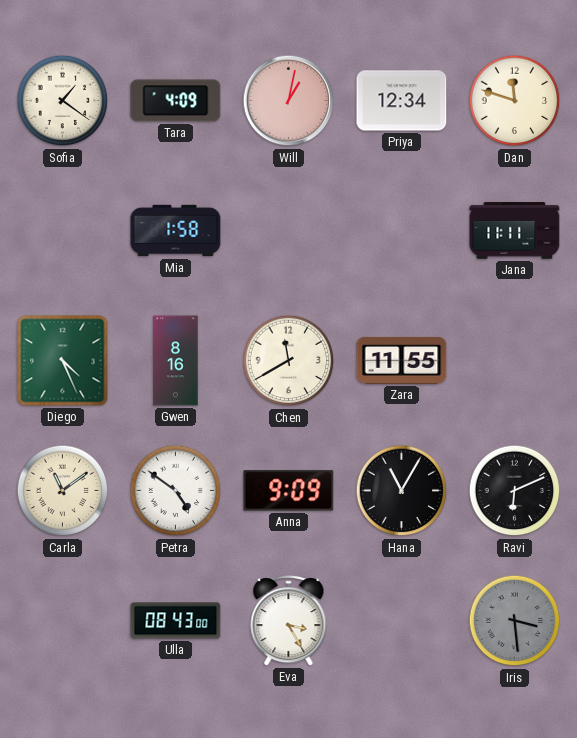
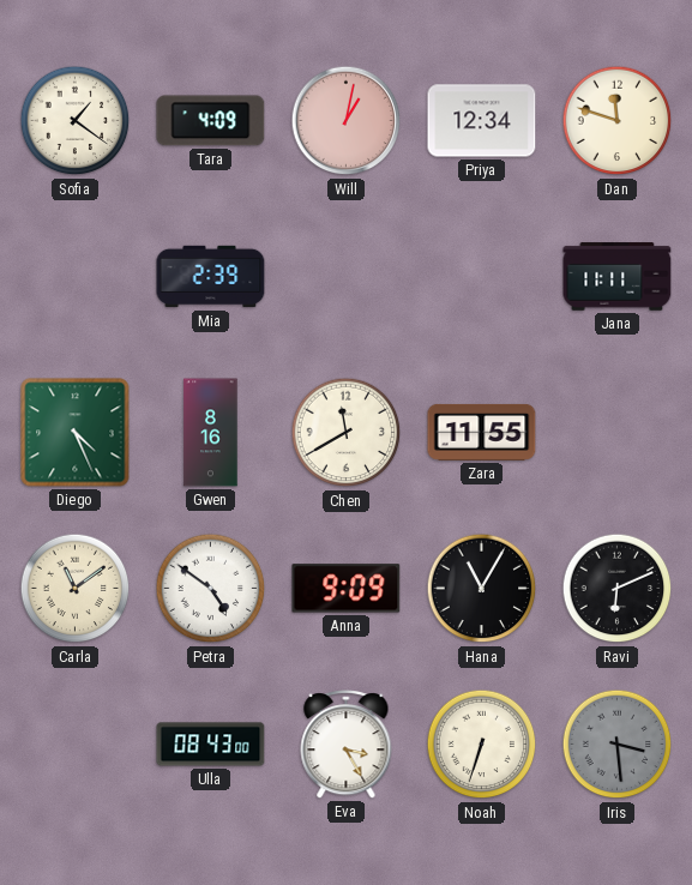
Mia: 1:58 -> 2:39
Noah: none -> 6:33
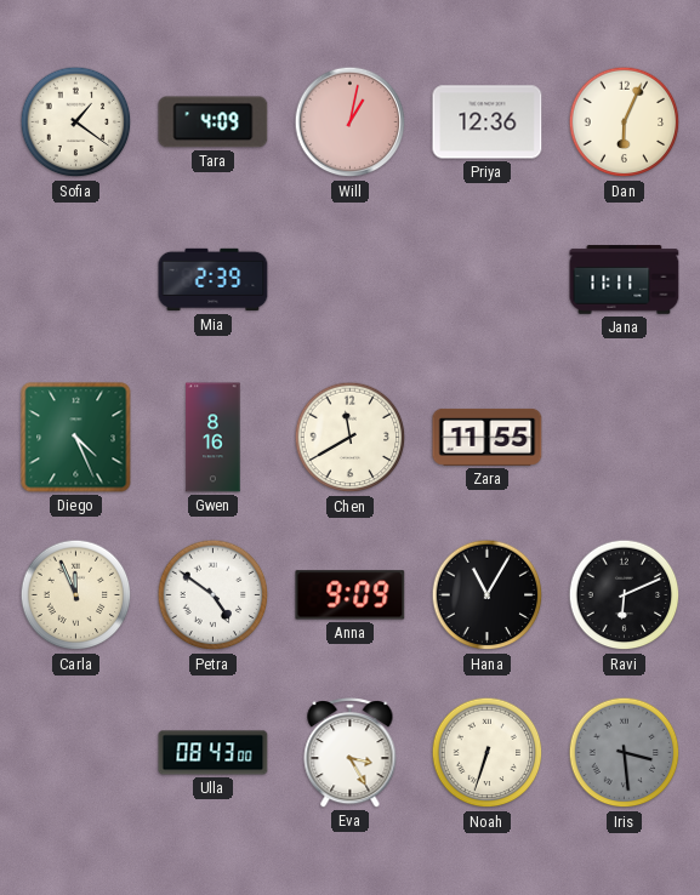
Priya: 12:34 -> 12:36
Dan: 11:48 -> 6:04
Carla: 11:09 -> 11:56
